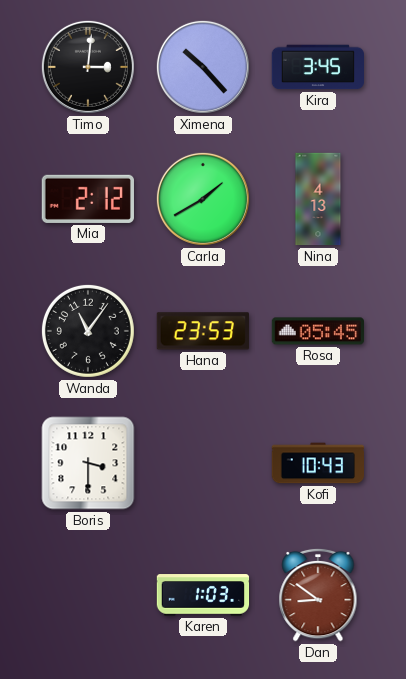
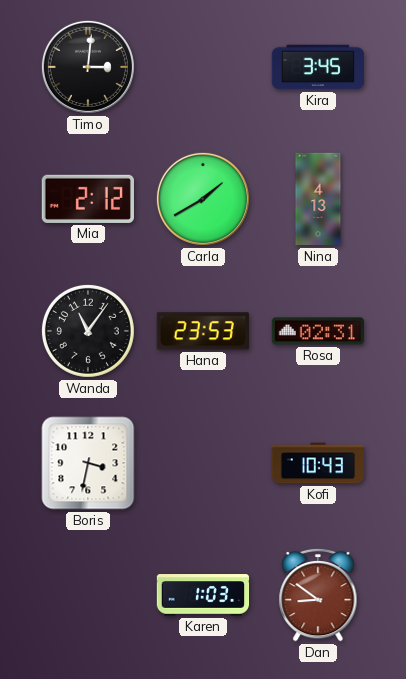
Ximena: 10:23 -> none
Rosa: 05:45 -> 02:31
Boris: 3:30 -> 3:32
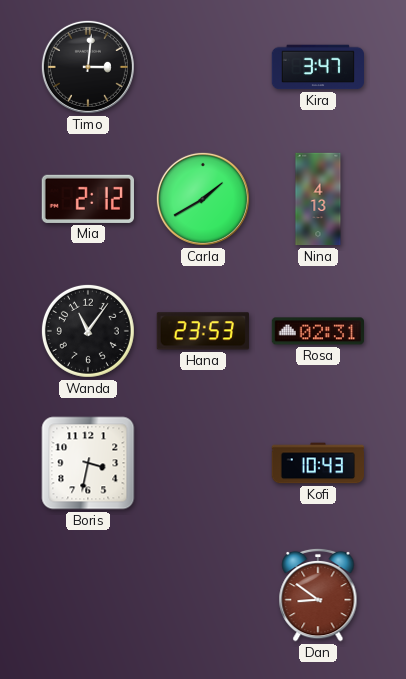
Kira: 3:45 -> 3:47
Karen: 1:03 -> none
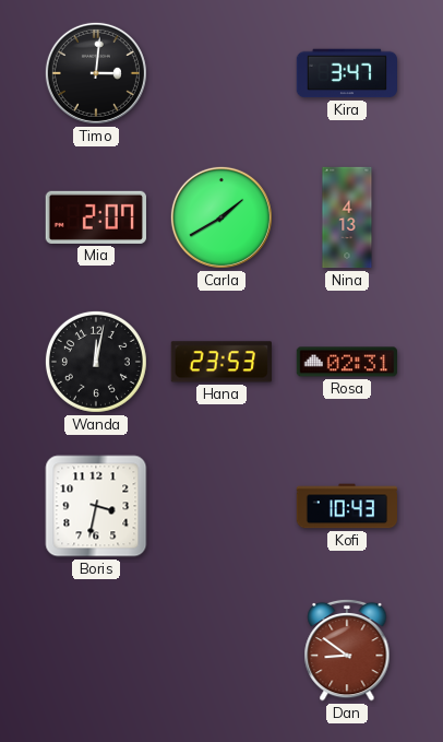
Mia: 2:12 -> 2:07
Wanda: 11:06 -> 12:02
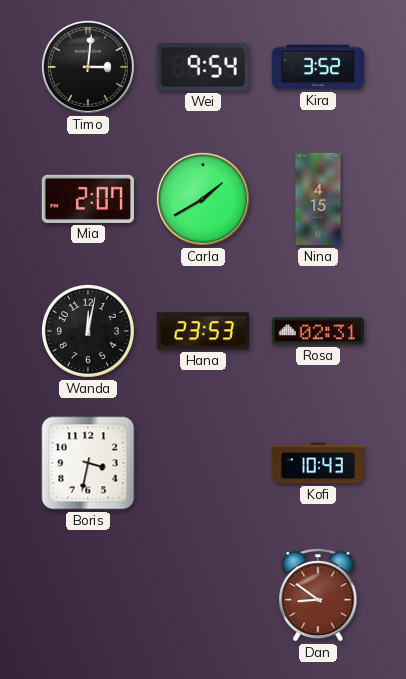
Wei: none -> 9:54
Kira: 3:47 -> 3:52
Nina: 4:13 -> 4:15
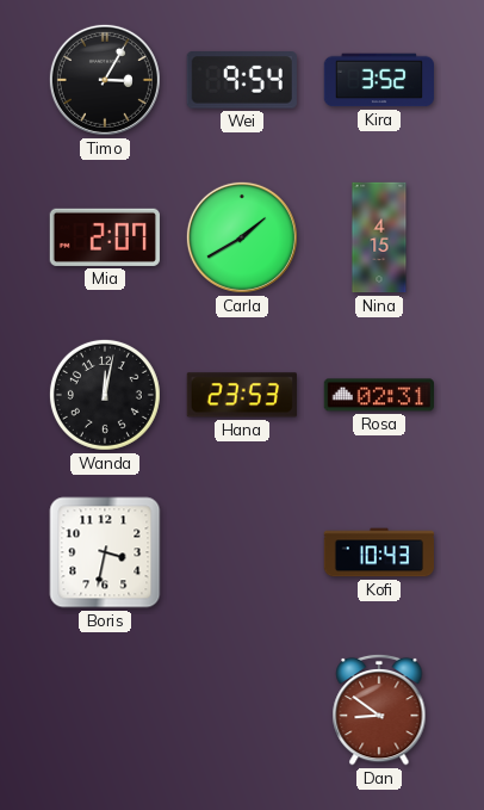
Timo: 3:01 -> 3:05
